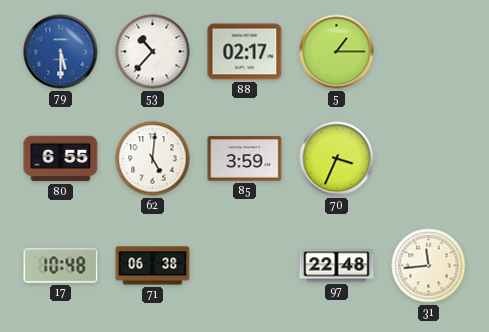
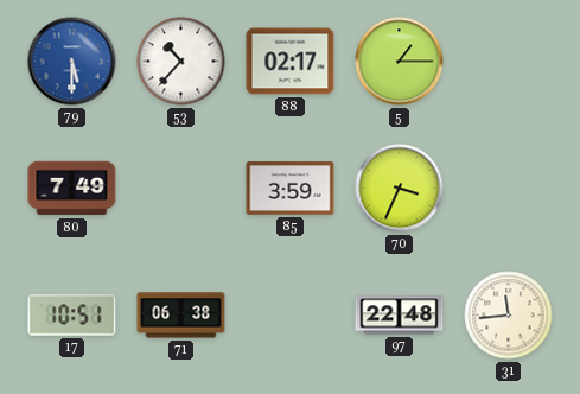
80: 6:55 -> 7:49
62: 5:01 -> none
17: 10:48 -> 10:51
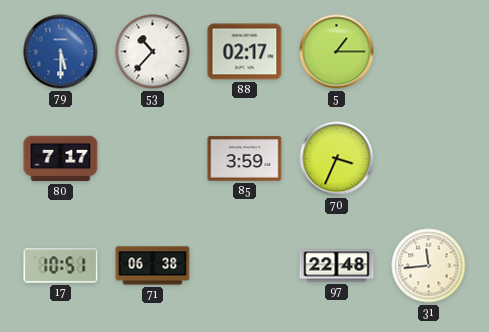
80: 7:49 -> 7:17
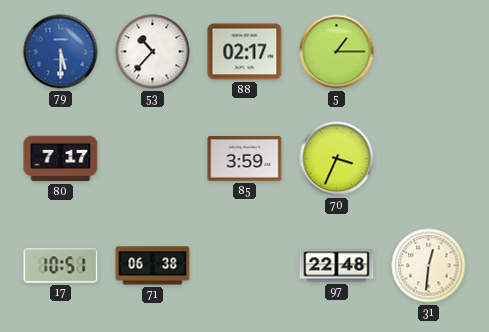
31: 11:44 -> 12:31
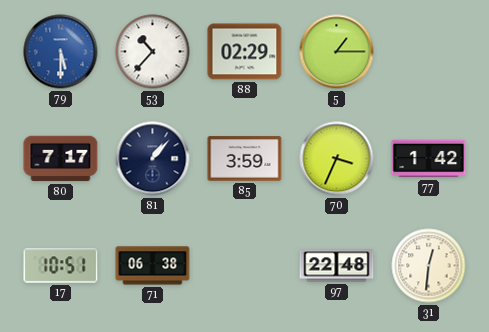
88: 02:17 -> 02:29
81: none -> 1:07
77: none -> 1:42
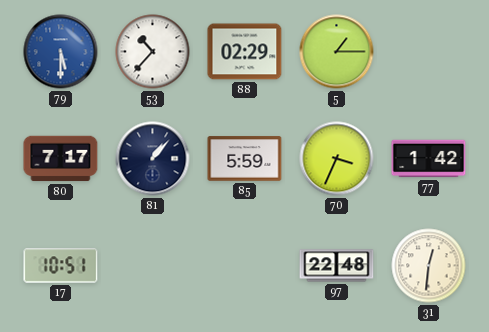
85: 3:59 -> 5:59
71: 06:38 -> none
